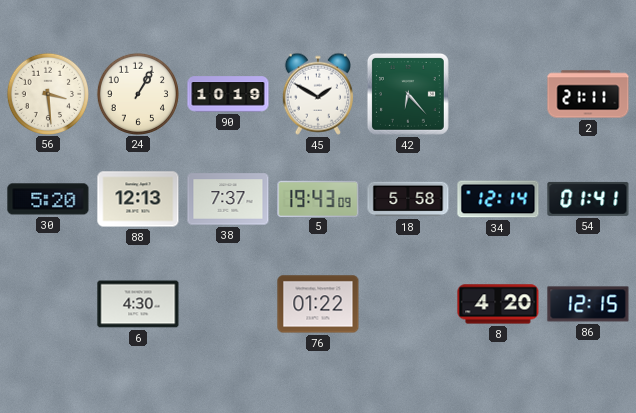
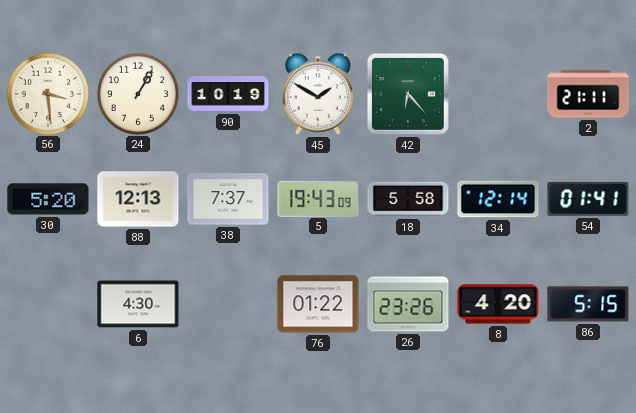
26: none -> 23:26
86: 12:15 -> 5:15
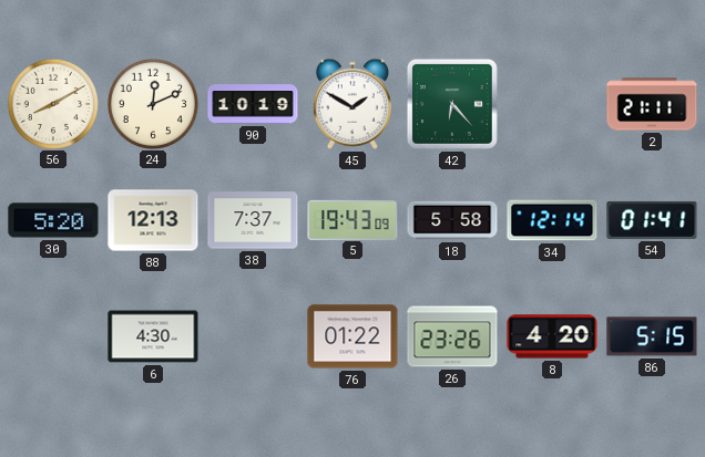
56: 3:29 -> 8:10
24: 1:05 -> 12:11
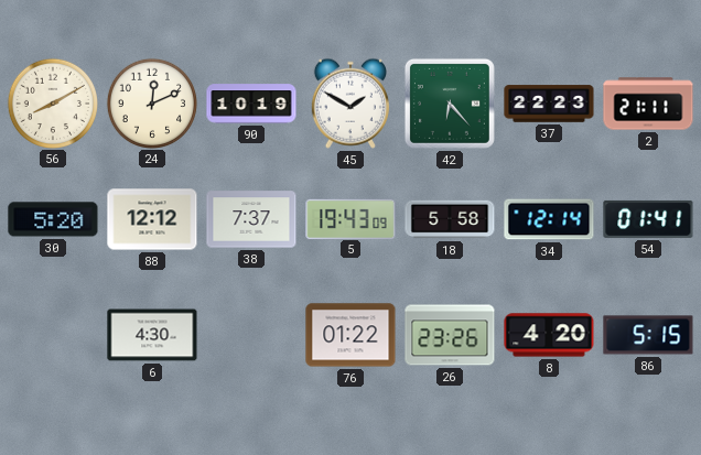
37: none -> 22:23
88: 12:13 -> 12:12
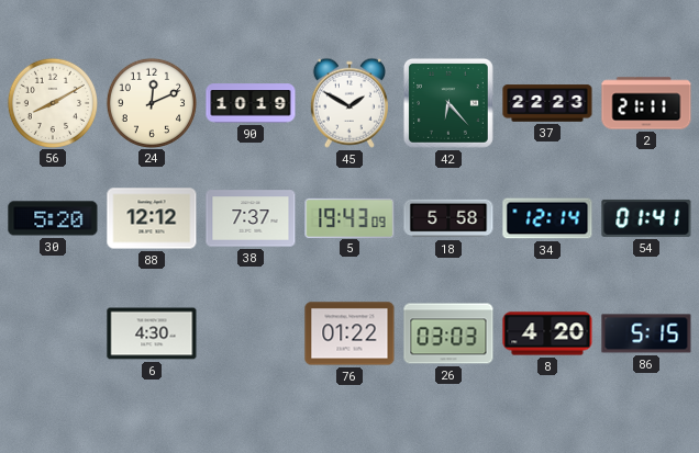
26: 23:26 -> 03:03
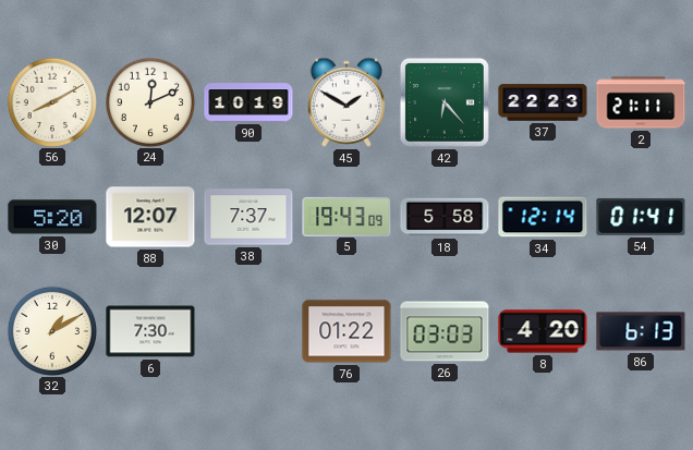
88: 12:12 -> 12:07
32: none -> 1:10
6: 4:30 -> 7:30
86: 5:15 -> 6:13
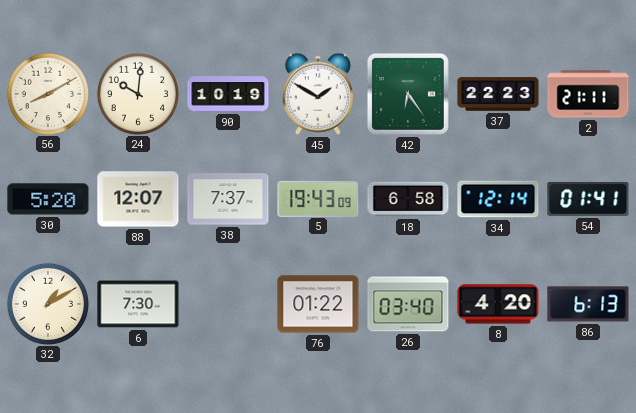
24: 12:11 -> 10:01
42: 6:23 -> 6:24
18: 5:58 -> 6:58
26: 03:03 -> 03:40
